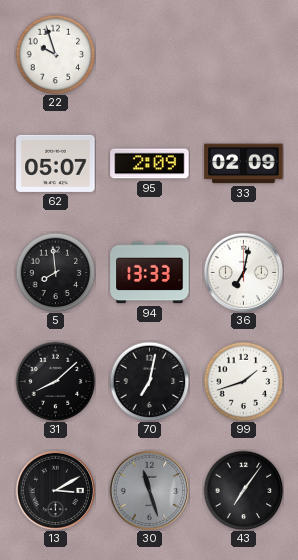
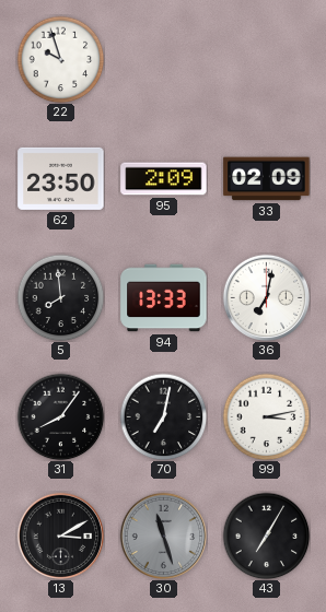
62: 05:07 -> 23:50
31: 8:08 -> 8:06
99: 1:42 -> 3:13
43: 7:06 -> 7:05
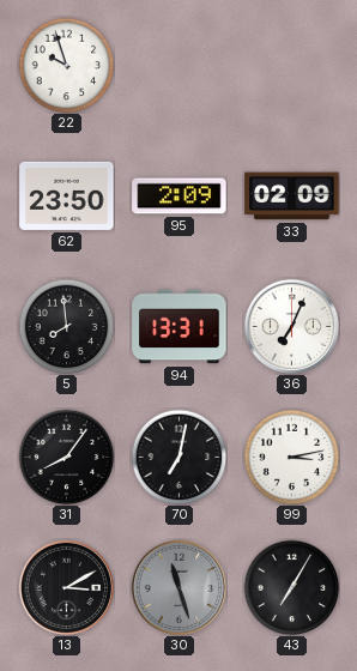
94: 13:33 -> 13:31
36: 7:02 -> 7:04
